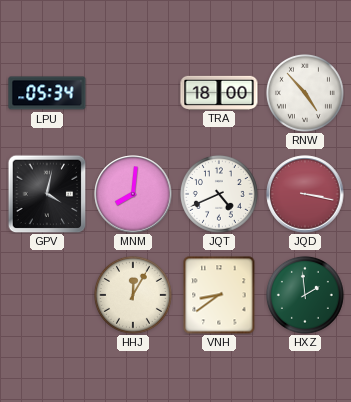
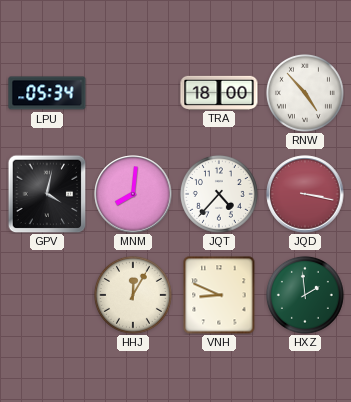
JQT: 4:41 -> 4:37
VNH: 8:39 -> 8:49
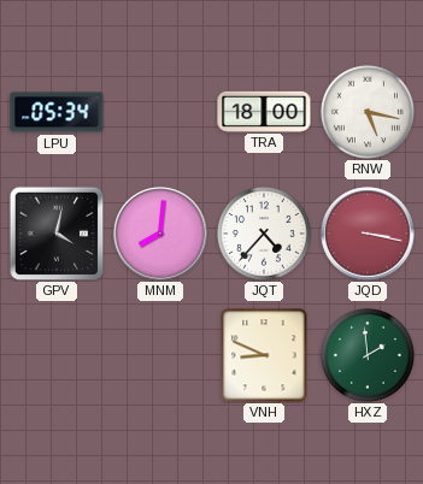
RNW: 4:53 -> 5:17
HHJ: 12:05 -> none
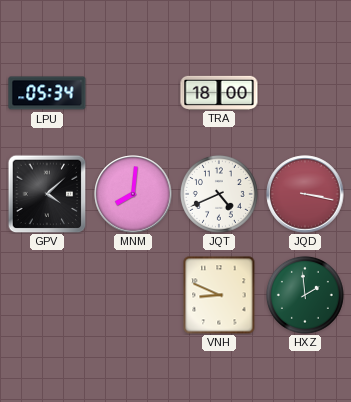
RNW: 5:17 -> none
GPV: 4:02 -> 4:08
JQT: 4:37 -> 4:41
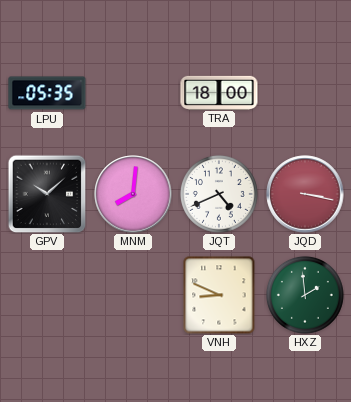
LPU: 05:34 -> 05:35
GPV: 4:08 -> 10:08
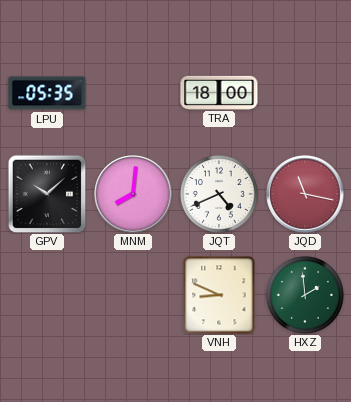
JQD: 3:17 -> 11:17
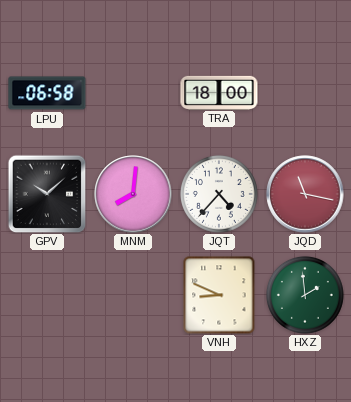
LPU: 05:35 -> 06:58
JQT: 4:41 -> 4:37
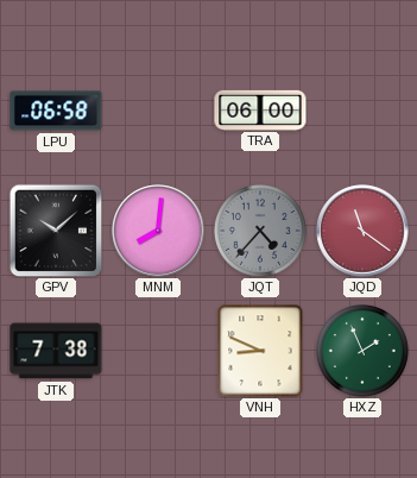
TRA: 18:00 -> 06:00
JQT dial: white -> grey
JQD: 11:17 -> 11:21
JTK: none -> 7:38
HXZ: 1:59 -> 1:56
